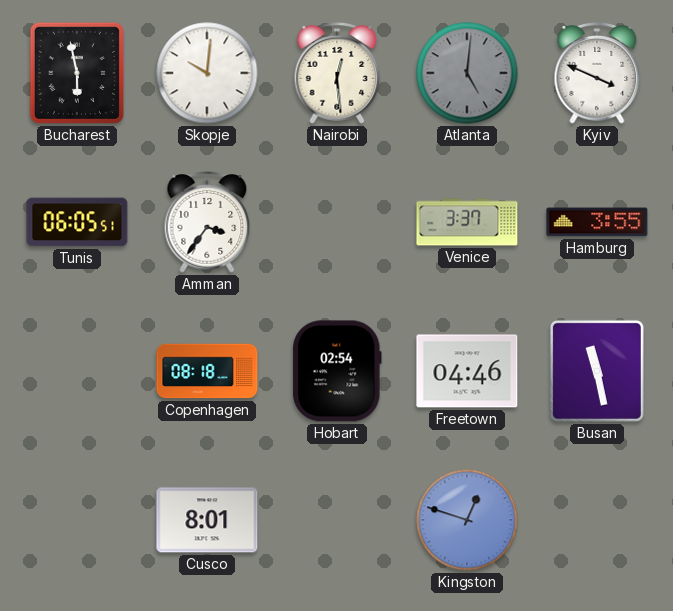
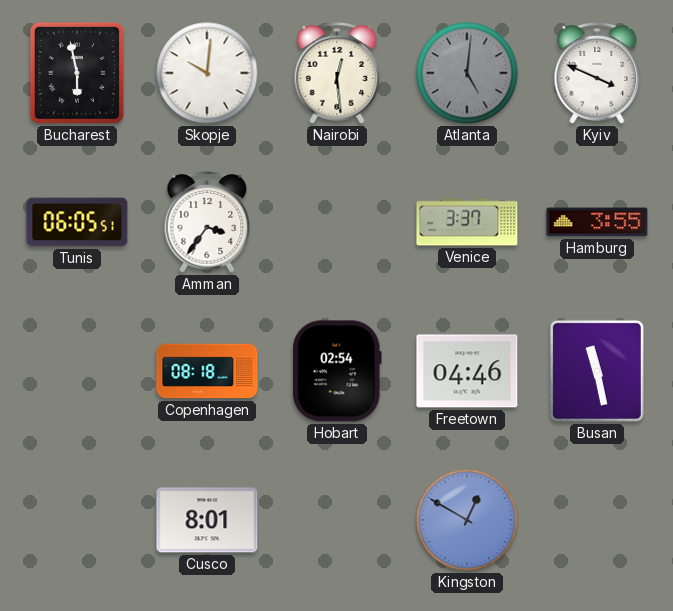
Kingston: 12:48 -> 12:50
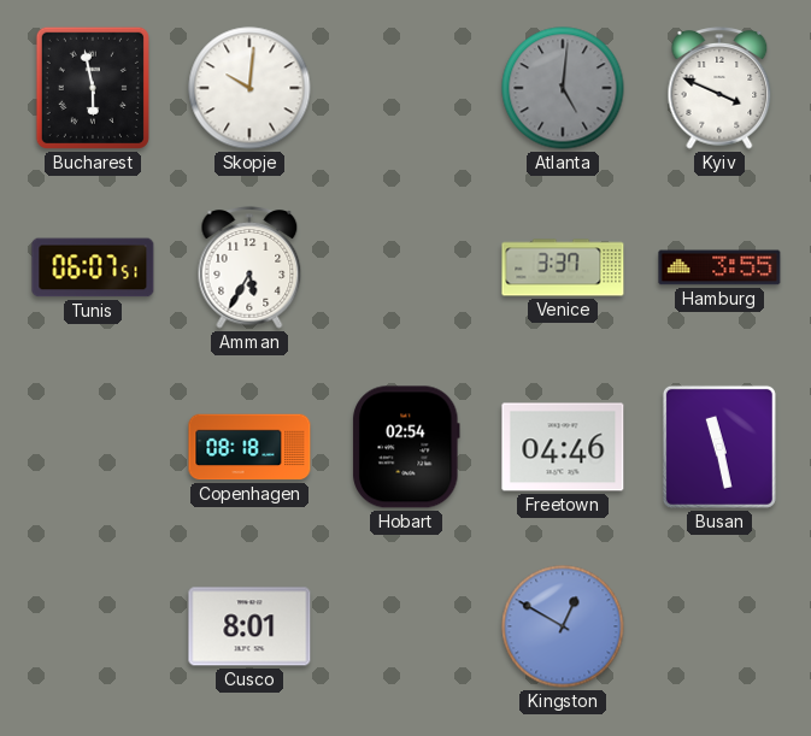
Nairobi: 12:29 -> none
Tunis: 06:05 -> 06:07
Amman: 3:36 -> 5:35
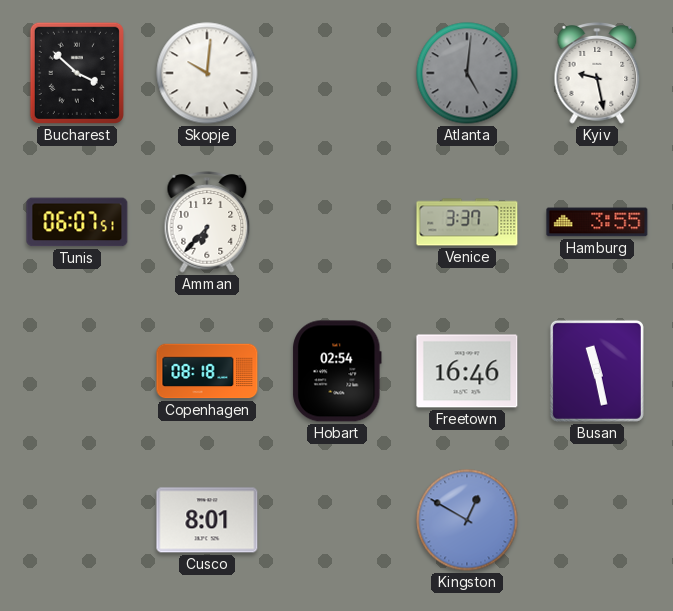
Bucharest: 5:58 -> 3:52
Kyiv: 3:49 -> 9:28
Amman: 5:35 -> 6:37
Freetown: 04:46 -> 16:46
